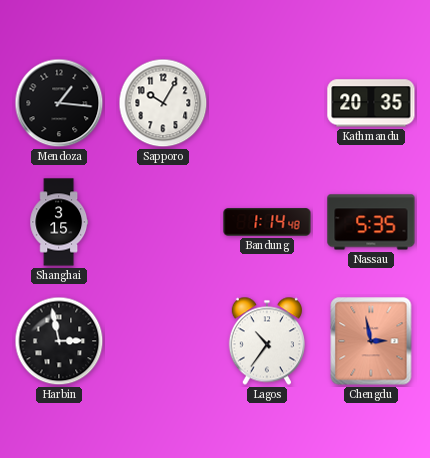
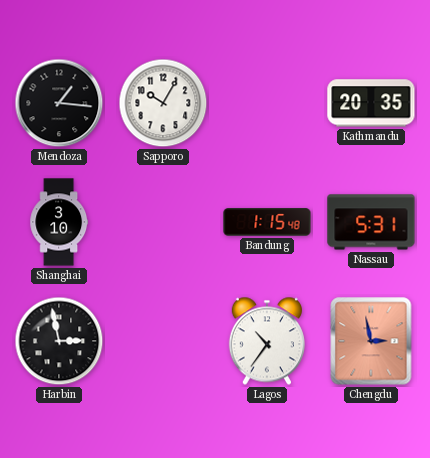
Shanghai: 3:15 -> 3:10
Bandung: 1:14 -> 1:15
Nassau: 5:35 -> 5:31
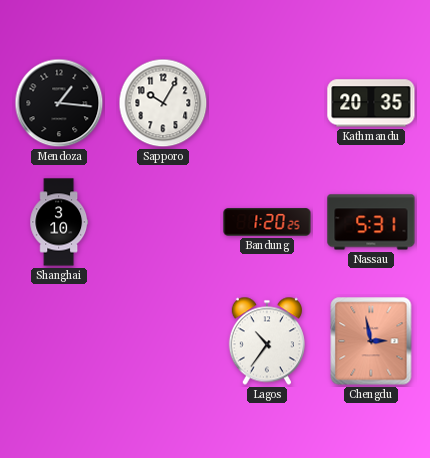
Bandung: 1:15 -> 1:20
Harbin: 2:58 -> none
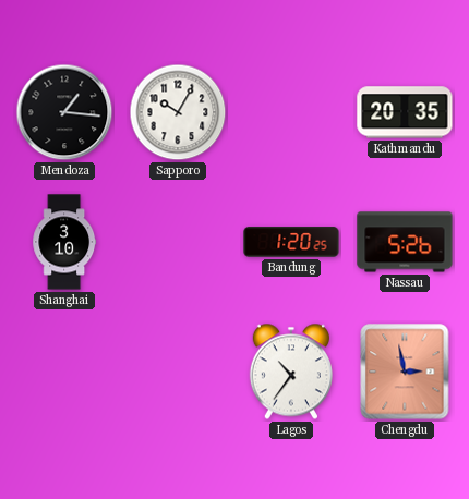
Nassau: 5:31 -> 5:26
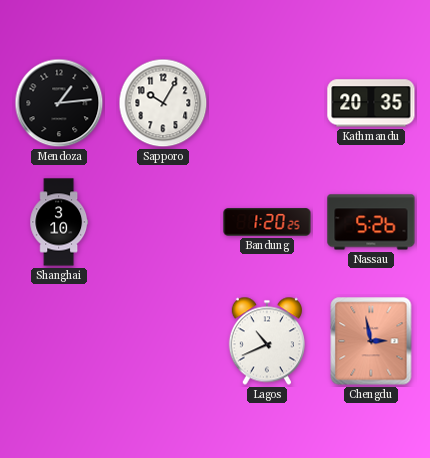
Mendoza: 1:16 -> 1:14
Lagos: 10:36 -> 10:41
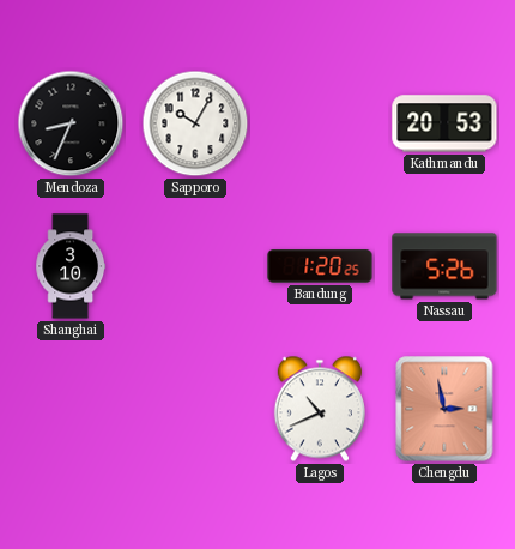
Mendoza: 1:14 -> 8:34
Kathmandu: 20:35 -> 20:53
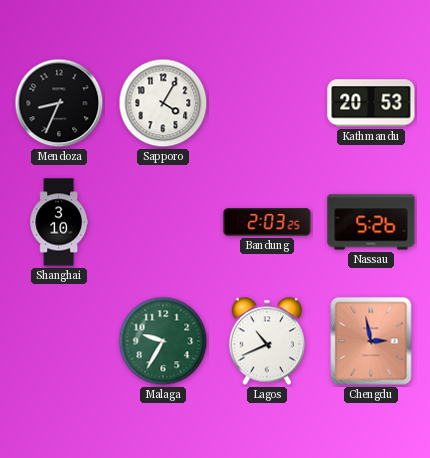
Sapporo: 10:05 -> 4:05
Bandung: 1:20 -> 2:03
Malaga: none -> 9:35
